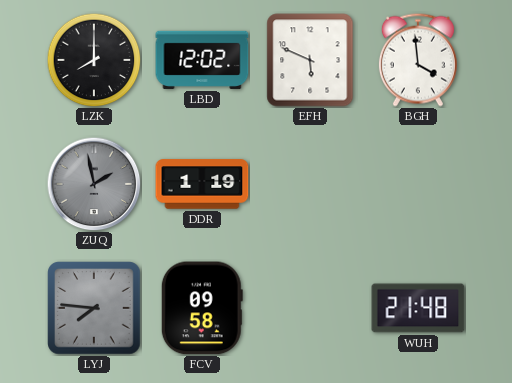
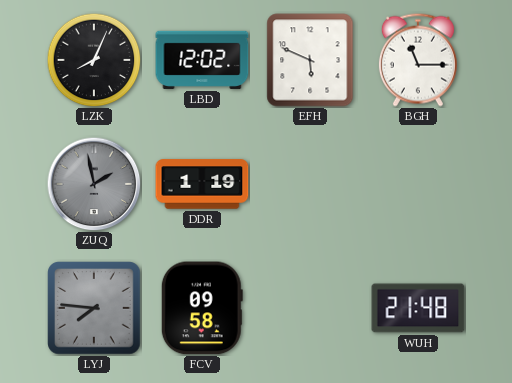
LZK: 8:00 -> 8:04
BGH: 3:59 -> 11:15
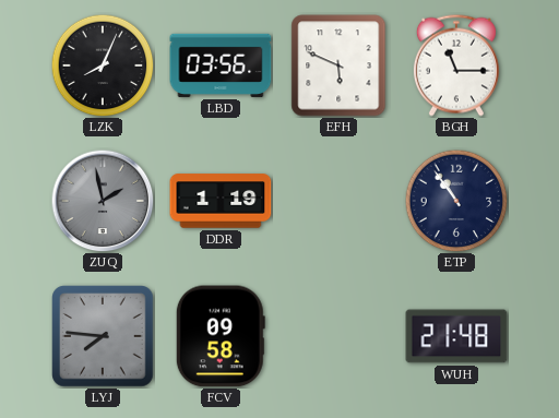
LBD: 12:02 -> 03:56
ETP: none -> 10:54
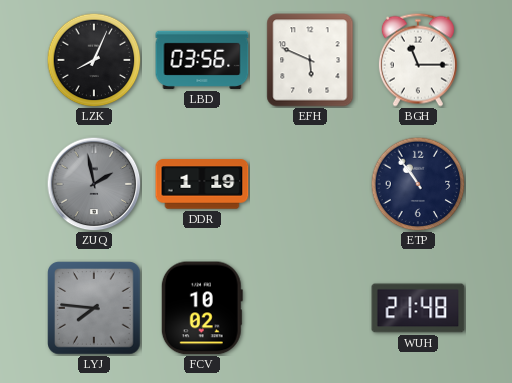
FCV: 09:58 -> 10:02
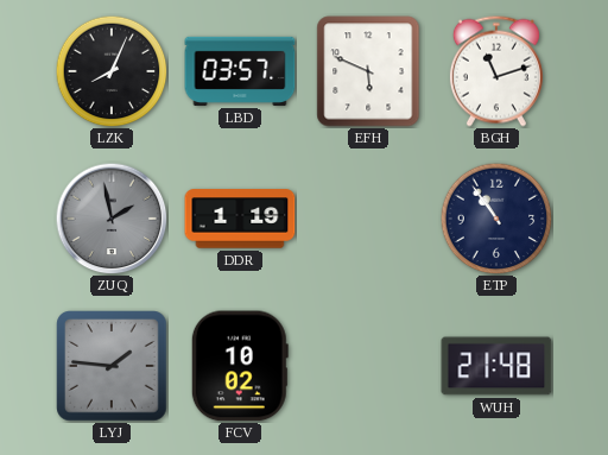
LBD: 03:56 -> 03:57
BGH: 11:15 -> 11:12
LYJ: 7:46 -> 1:46
